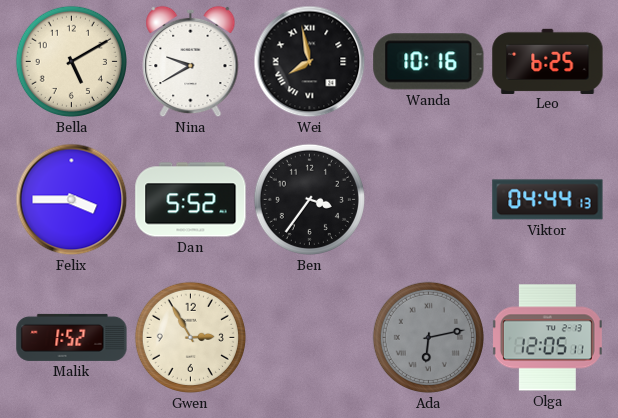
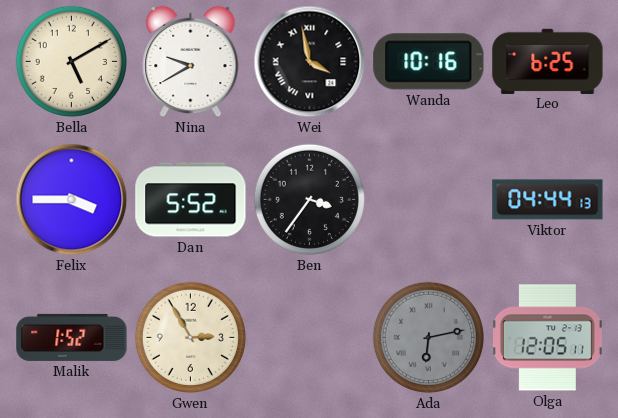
Wei: 7:58 -> 3:58
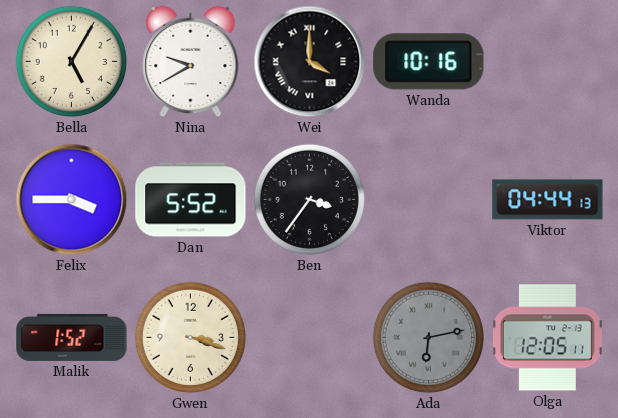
Bella: 5:10 -> 5:05
Wei: 3:58 -> 4:00
Leo: 6:25 -> none
Gwen: 2:55 -> 3:18
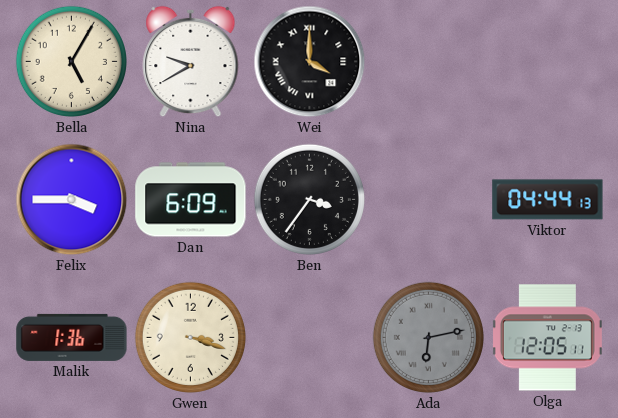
Wanda: 10:16 -> none
Dan: 5:52 -> 6:09
Malik: 1:52 -> 1:36
